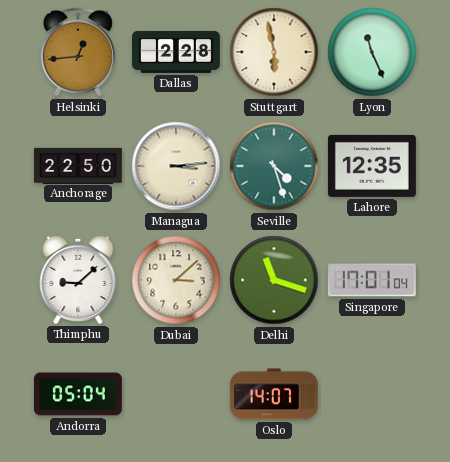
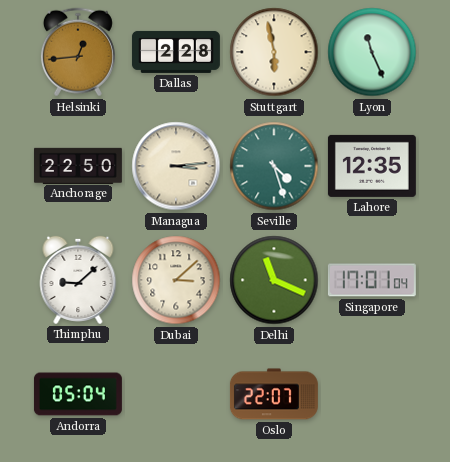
Delhi: 11:18 -> 11:19
Oslo: 14:07 -> 22:07
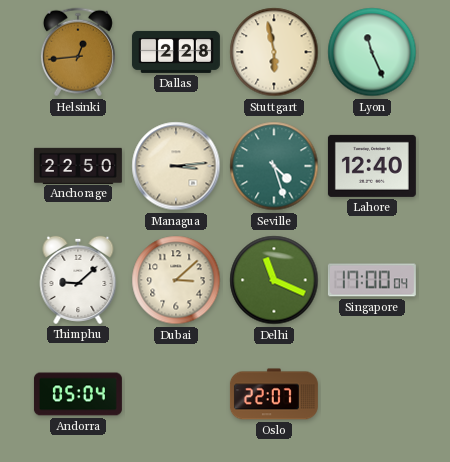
Lahore: 12:35 -> 12:40
Singapore: 17:01 -> 17:00
